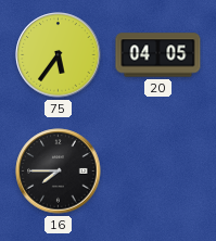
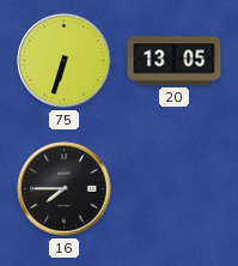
75: 5:36 -> 6:33
20: 04:05 -> 13:05
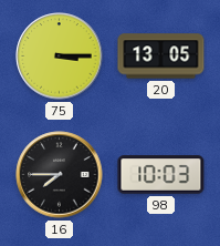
75: 6:33 -> 3:15
98: none -> 10:03
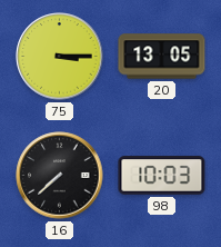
16: 7:45 -> 7:38
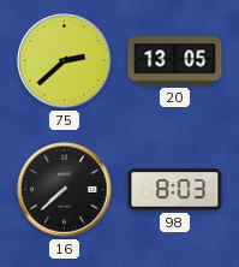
75: 3:15 -> 2:38
98: 10:03 -> 8:03
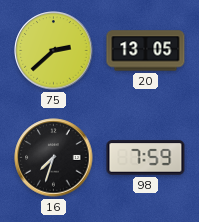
16: 7:38 -> 7:33
98: 8:03 -> 7:59
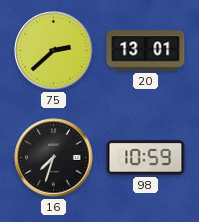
20: 13:05 -> 13:01
98: 7:59 -> 10:59
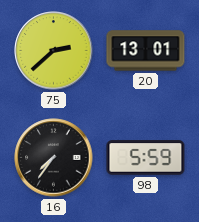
16: 7:33 -> 7:36
98: 10:59 -> 5:59
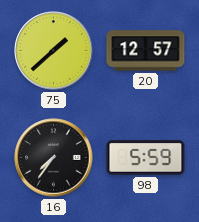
75: 2:38 -> 1:38
20: 13:01 -> 12:57
